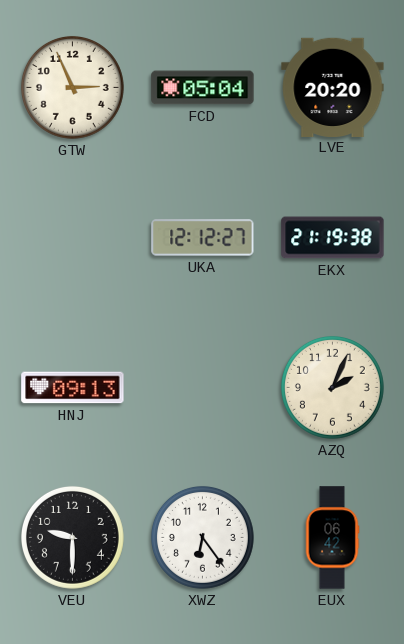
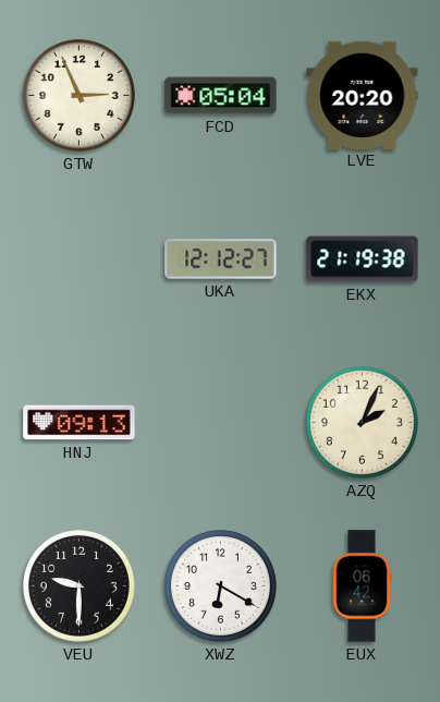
XWZ: 6:24 -> 6:20
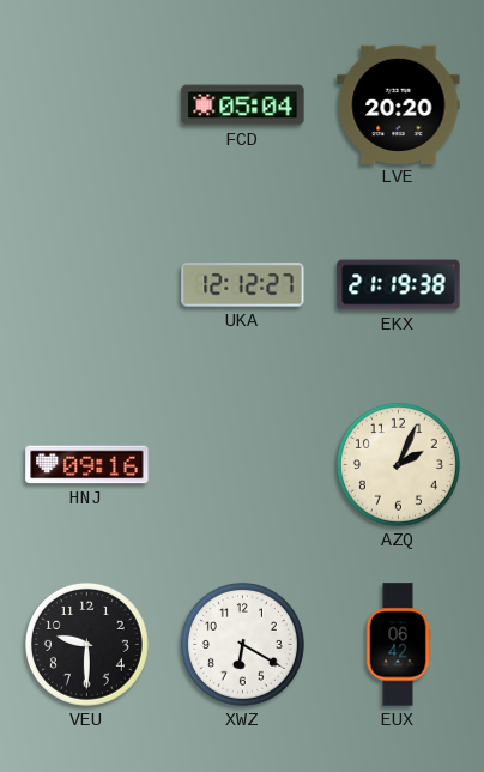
GTW: 2:56 -> none
HNJ: 09:13 -> 09:16
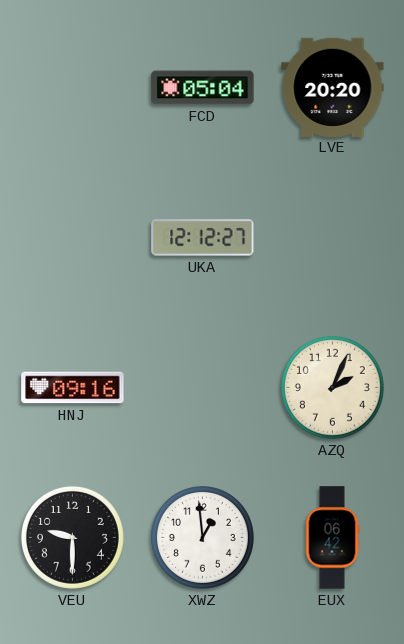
EKX: 21:19 -> none
XWZ: 6:20 -> 12:59
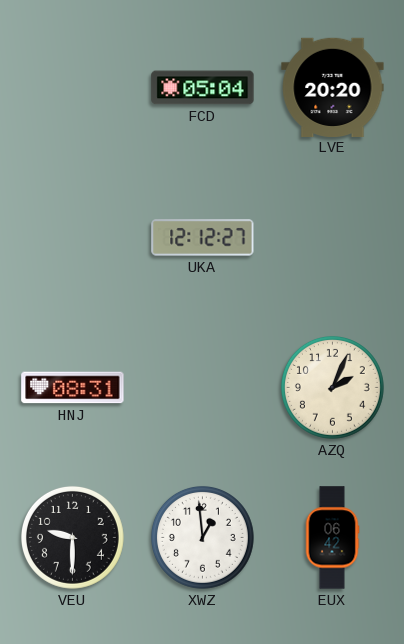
HNJ: 09:16 -> 08:31
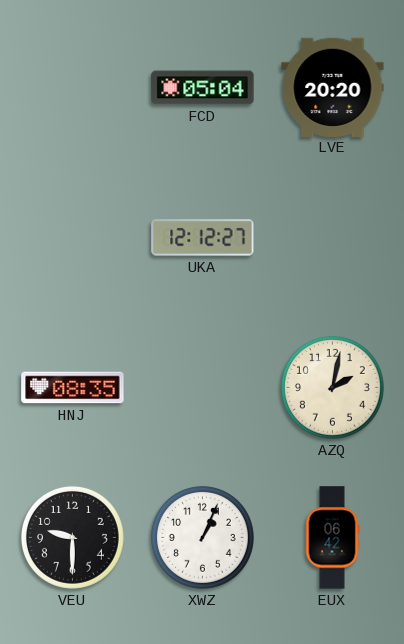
HNJ: 08:31 -> 08:35
AZQ: 2:04 -> 2:02
XWZ: 12:59 -> 1:04
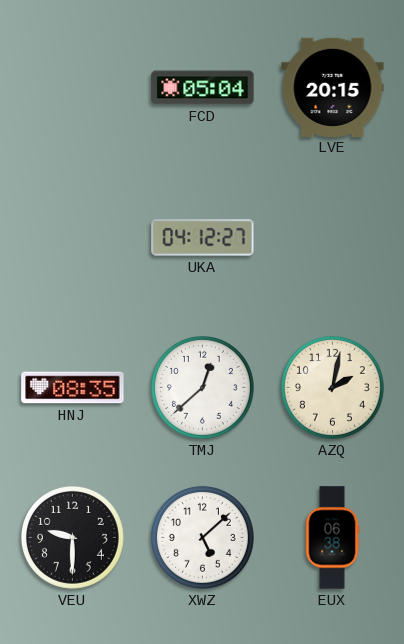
LVE: 20:20 -> 20:15
UKA: 12:12 -> 04:12
TMJ: none -> 12:38
XWZ: 1:04 -> 5:08
EUX: 06:42 -> 06:38
